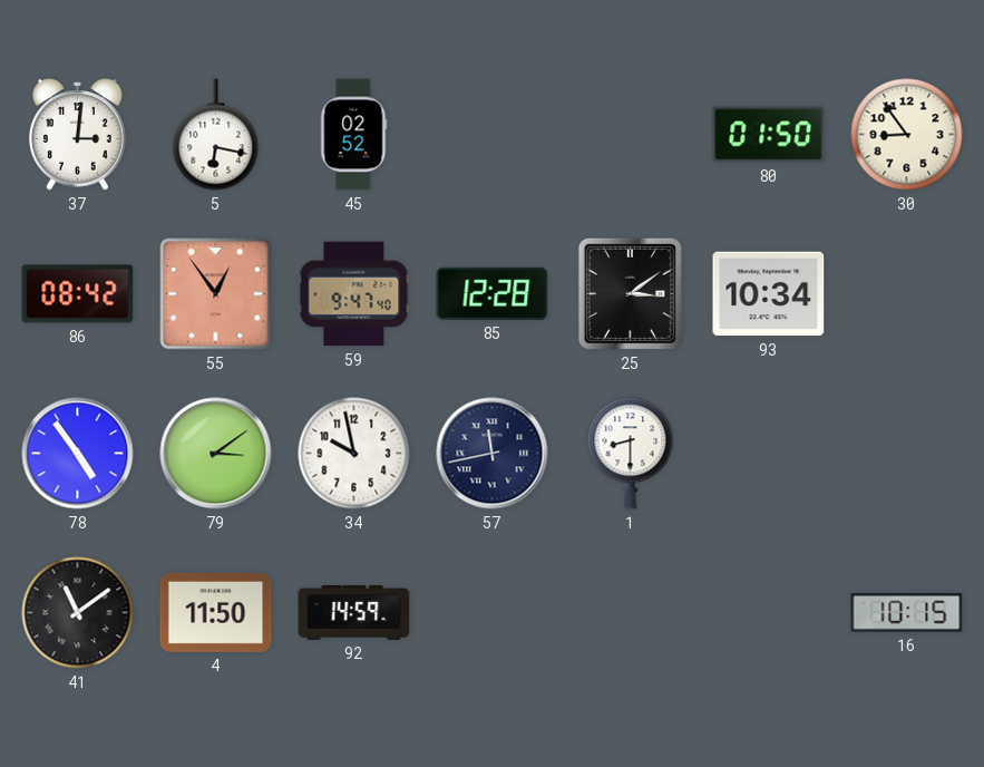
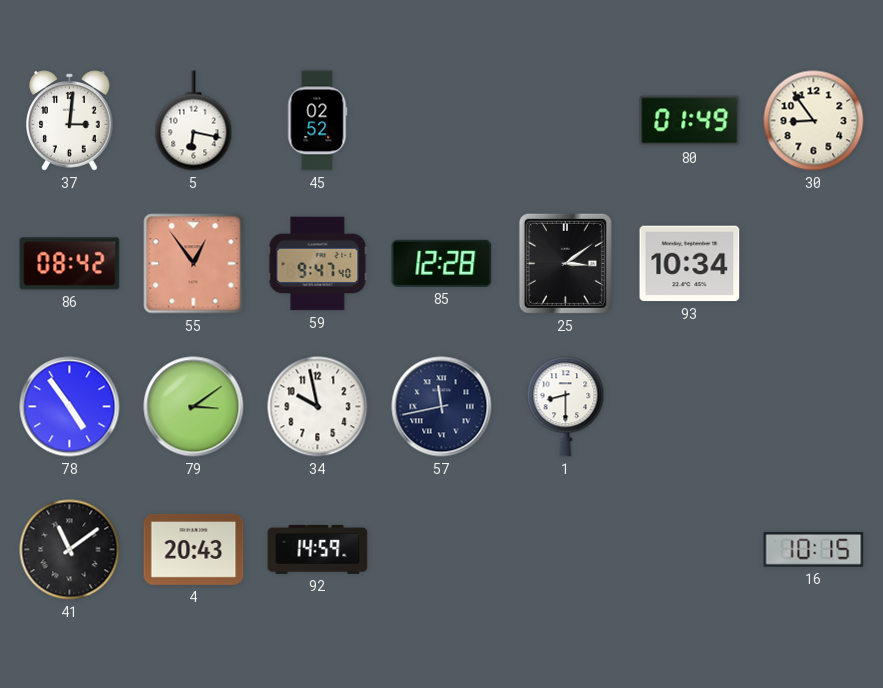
80: 01:50 -> 01:49
4: 11:50 -> 20:43
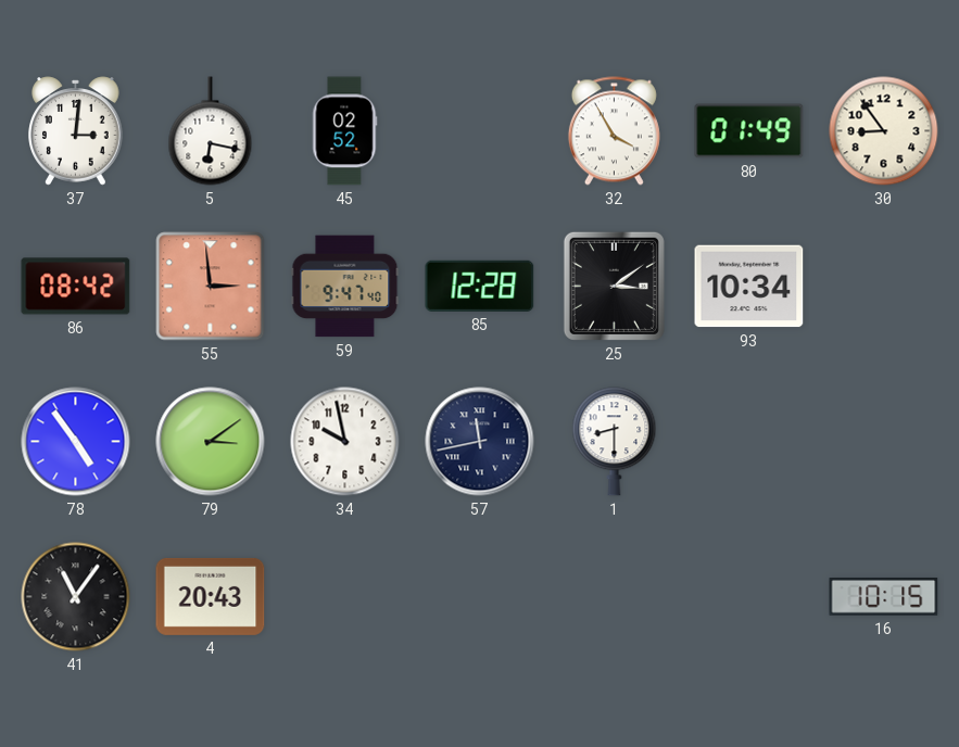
32: none -> 3:55
55: 12:54 -> 2:59
41: 11:09 -> 11:06
92: 14:59 -> none
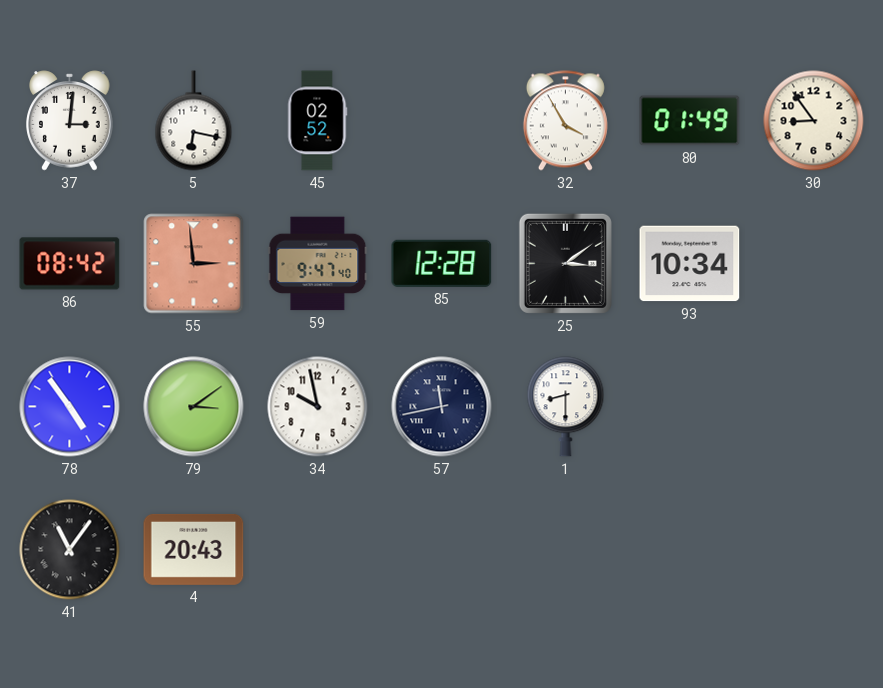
16: 10:15 -> none
